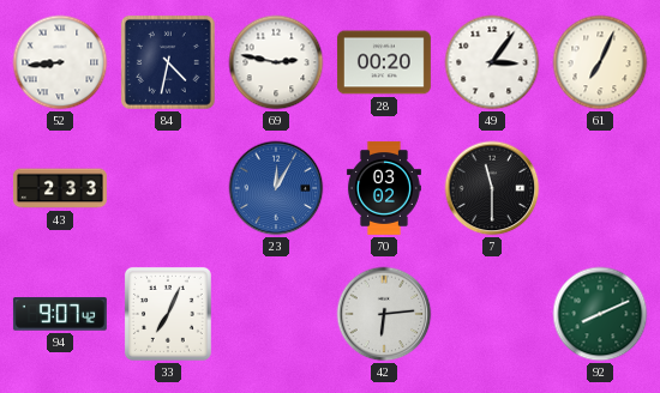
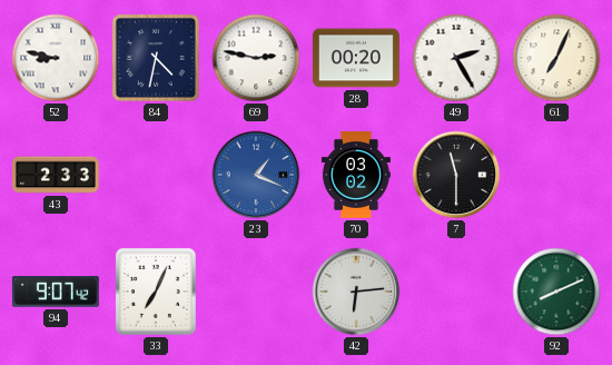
52: 8:44 -> 8:47
49: 3:06 -> 2:25
23: 12:05 -> 1:19
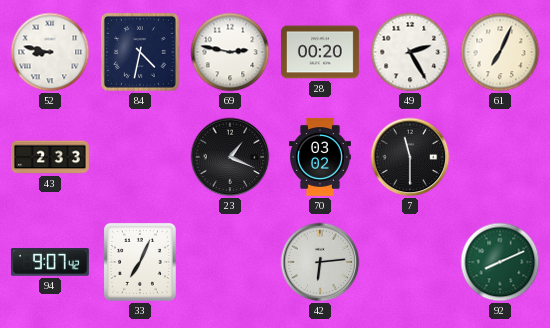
23 dial: blue -> black
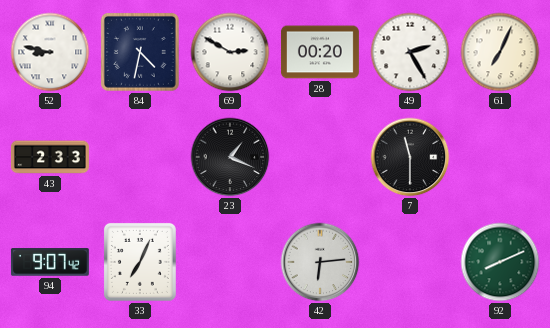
69: 2:47 -> 2:50
70: 03:02 -> none
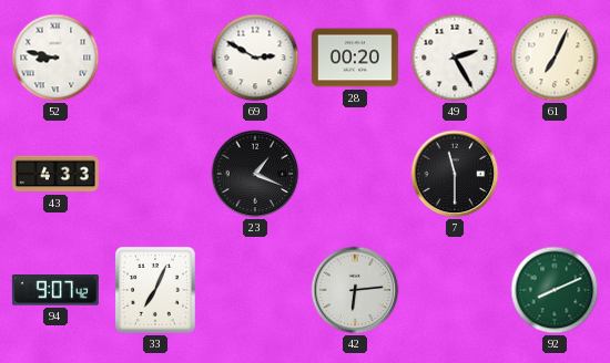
84: 4:32 -> none
43: 2:33 -> 4:33
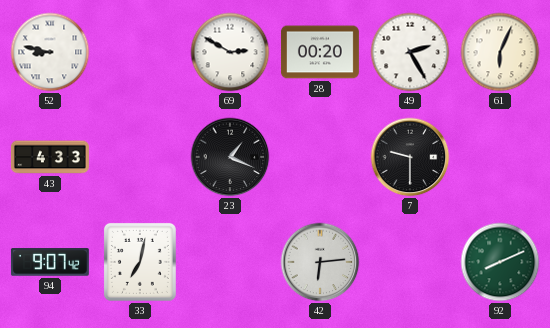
61: 7:04 -> 6:04
7: 11:30 -> 9:30
33: 7:04 -> 7:02
